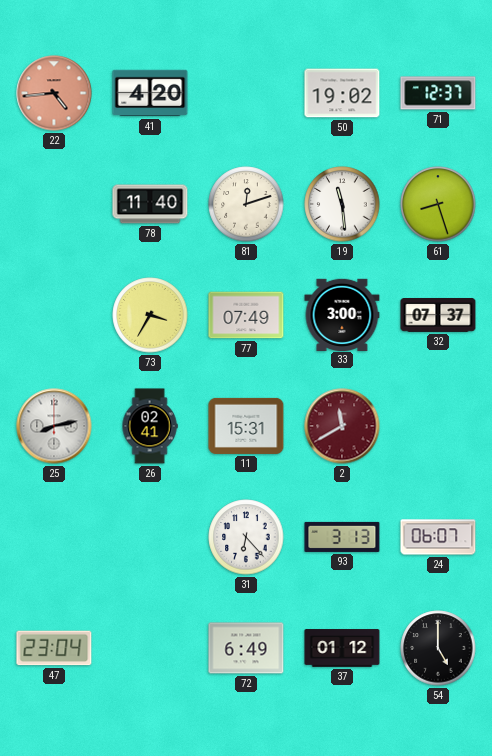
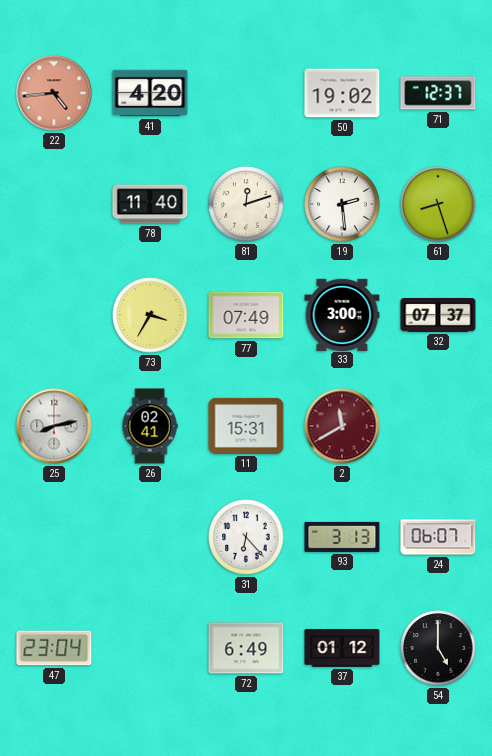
19: 11:29 -> 2:29
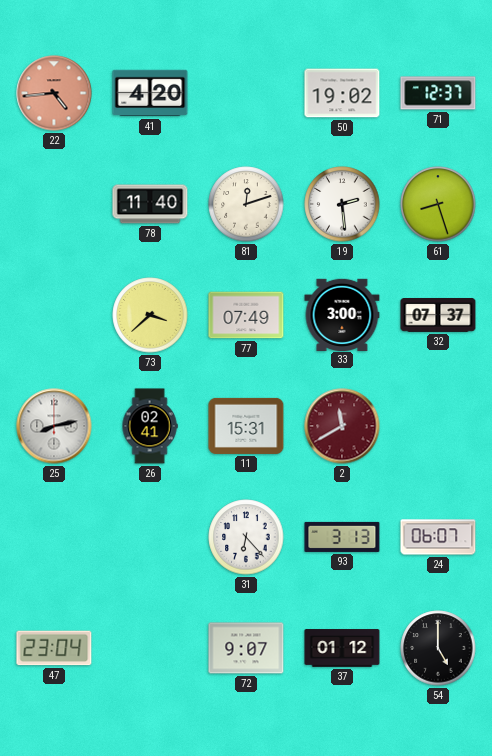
73: 3:35 -> 3:38
72: 6:49 -> 9:07
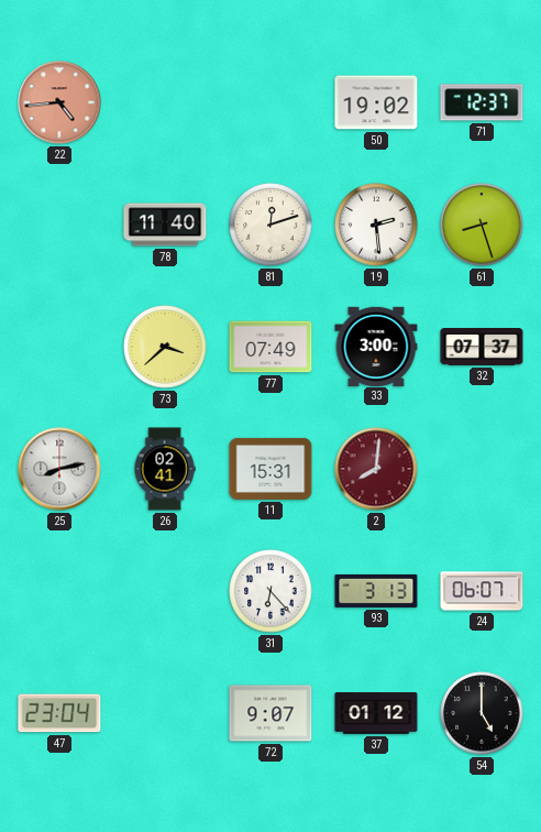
41: 4:20 -> none
2: 11:40 -> 8:01
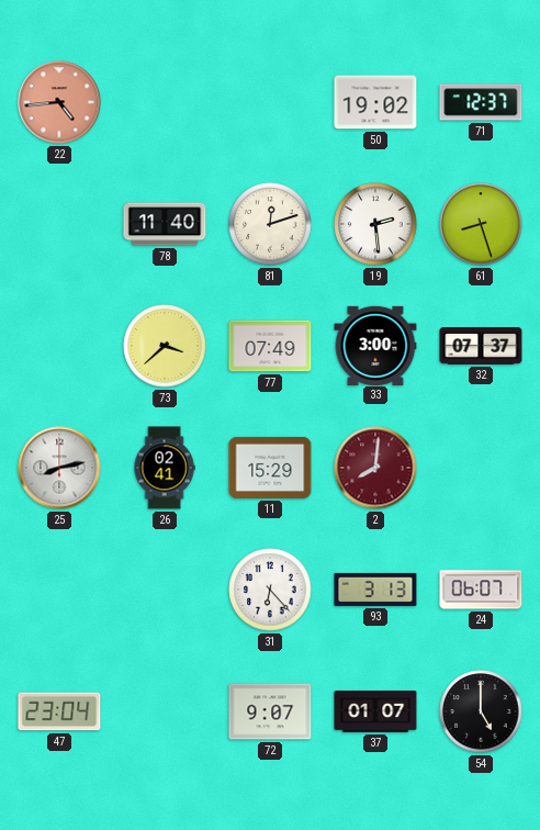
11: 15:31 -> 15:29
37: 01:12 -> 01:07
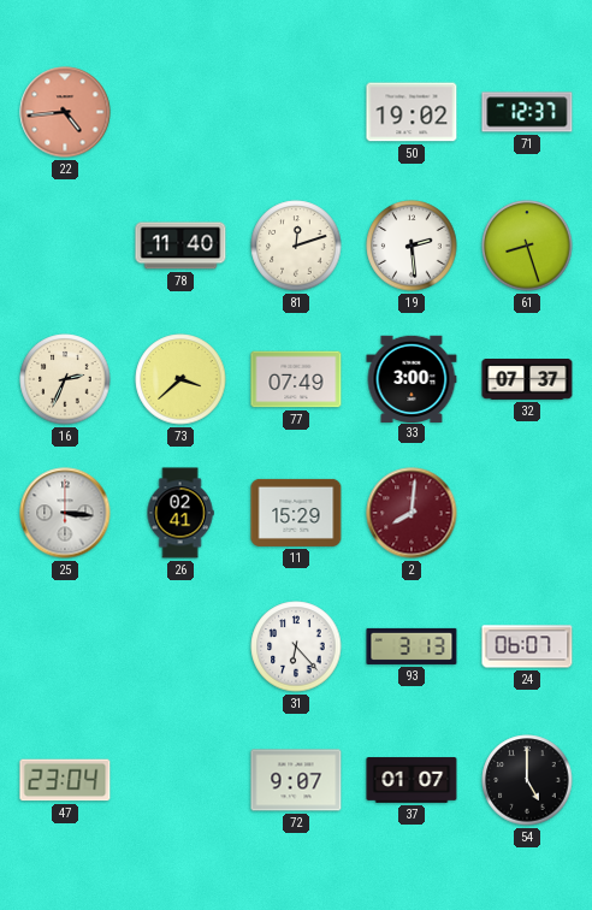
16: none -> 2:34
25: 8:13 -> 3:16
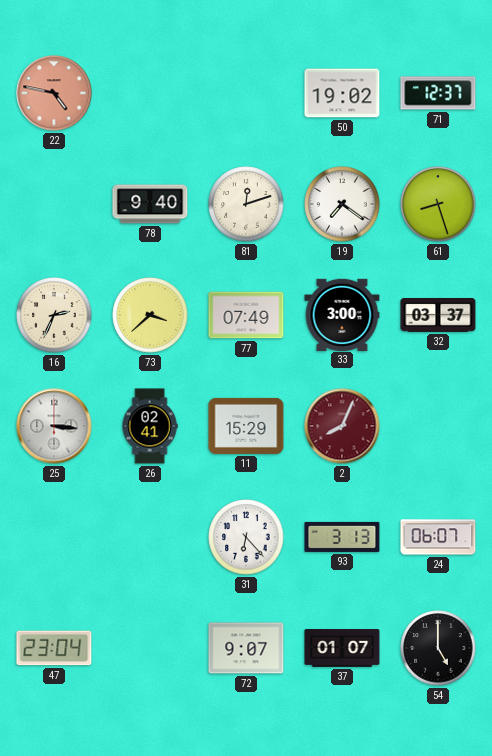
22: 4:44 -> 4:47
78: 11:40 -> 9:40
19: 2:29 -> 7:21
32: 07:37 -> 03:37
2: 8:01 -> 8:04
